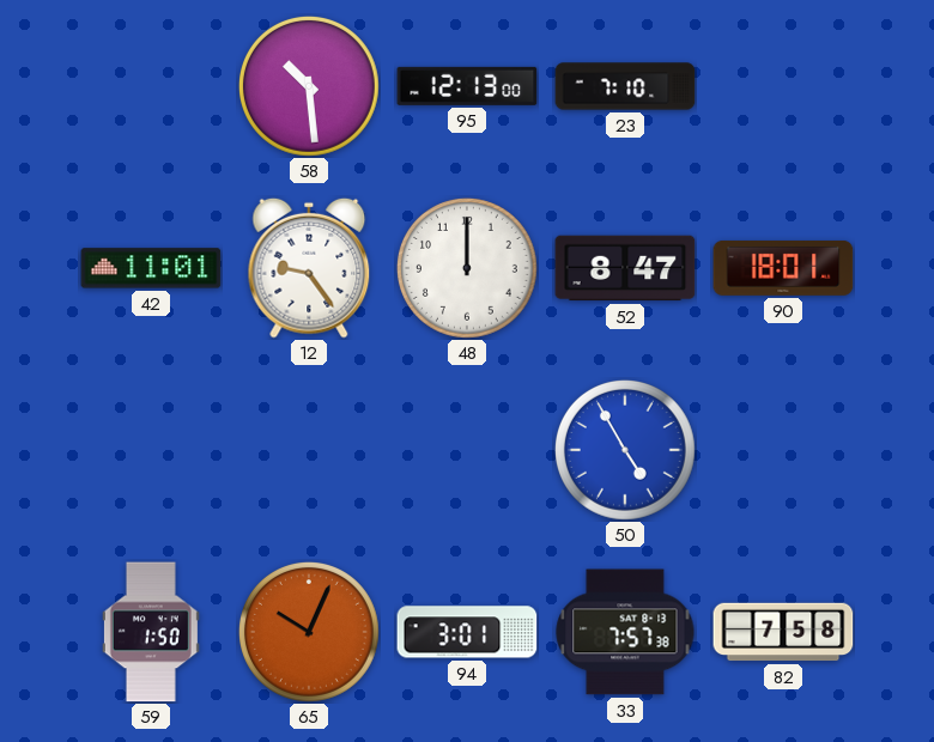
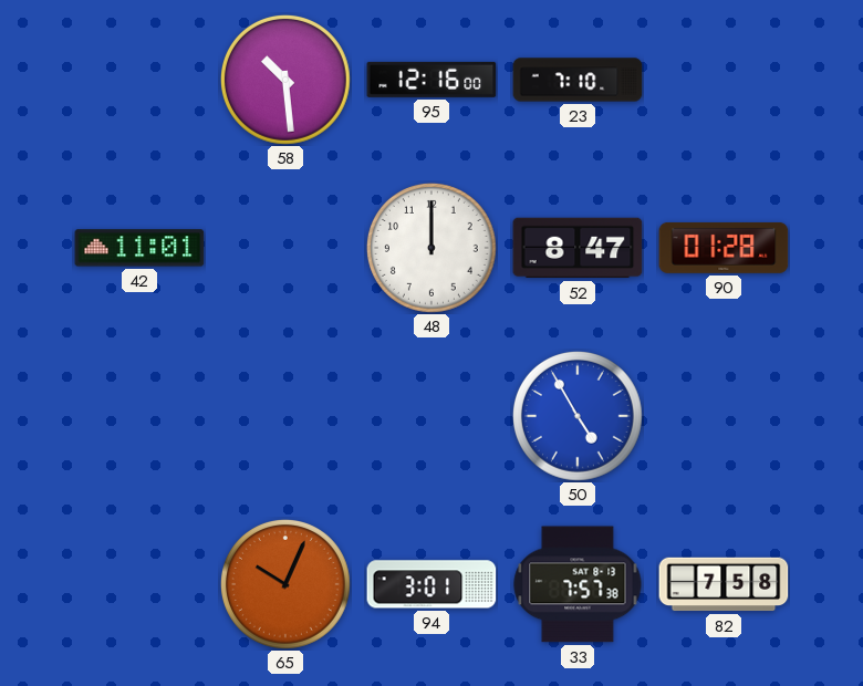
95: 12:13 -> 12:16
12: 9:24 -> none
90: 18:01 -> 01:28
59: 1:50 -> none
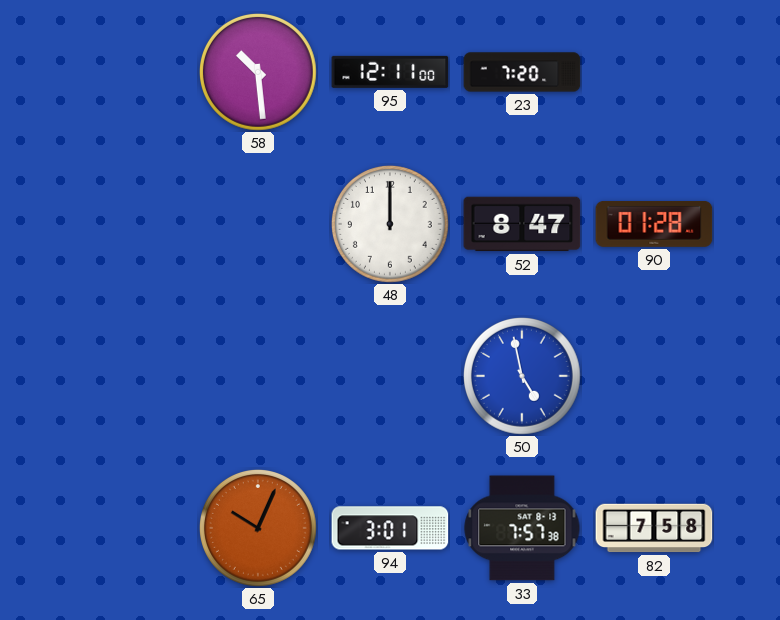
95: 12:16 -> 12:11
23: 7:10 -> 7:20
42: 11:01 -> none
50: 4:55 -> 4:58
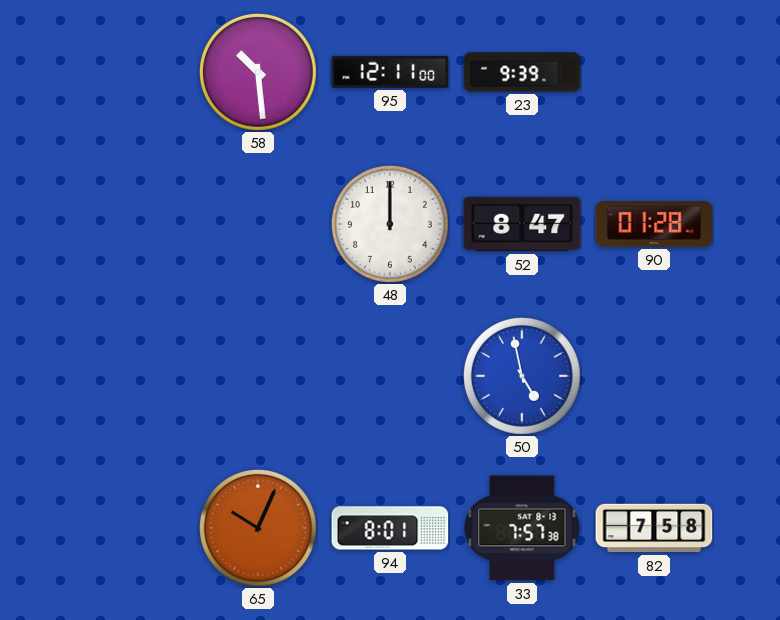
23: 7:20 -> 9:39
94: 3:01 -> 8:01
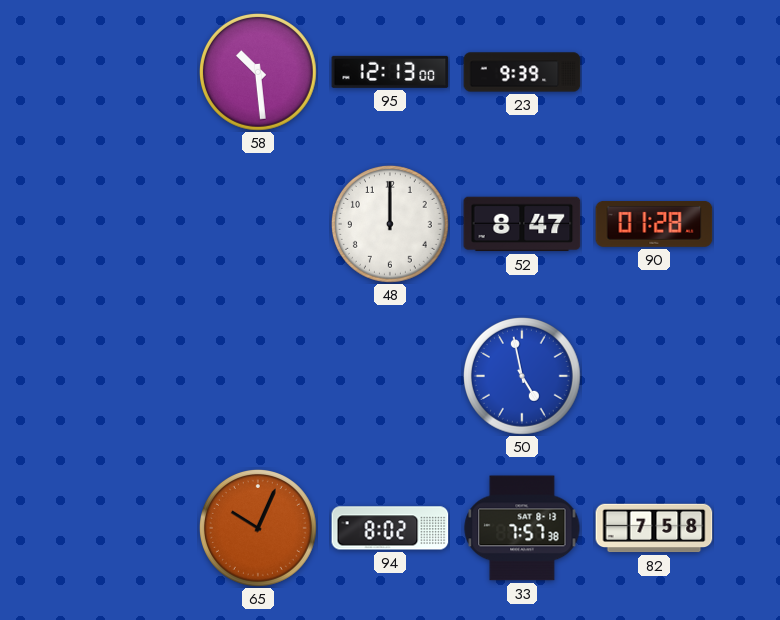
95: 12:11 -> 12:13
94: 8:01 -> 8:02
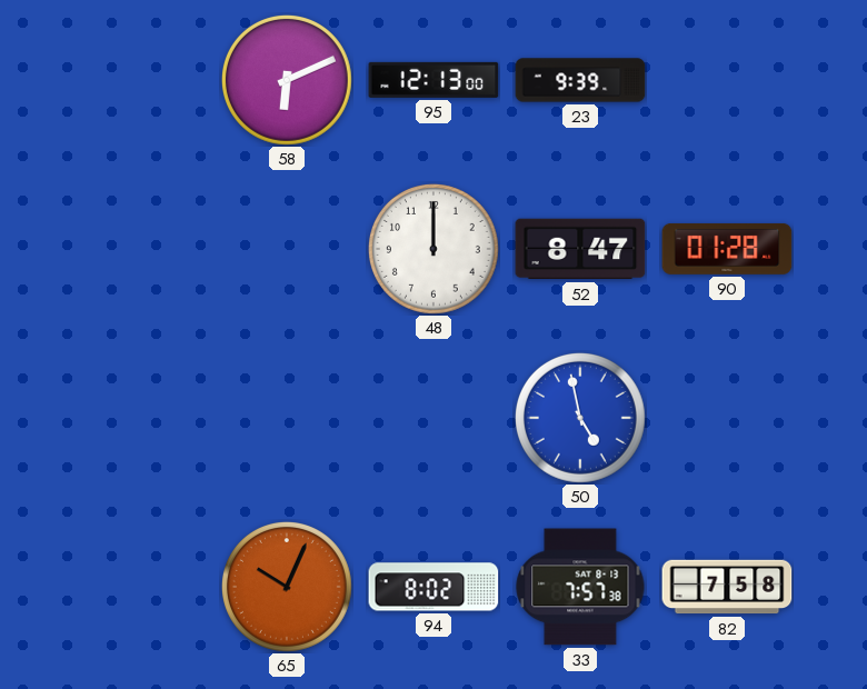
58: 10:29 -> 6:11
